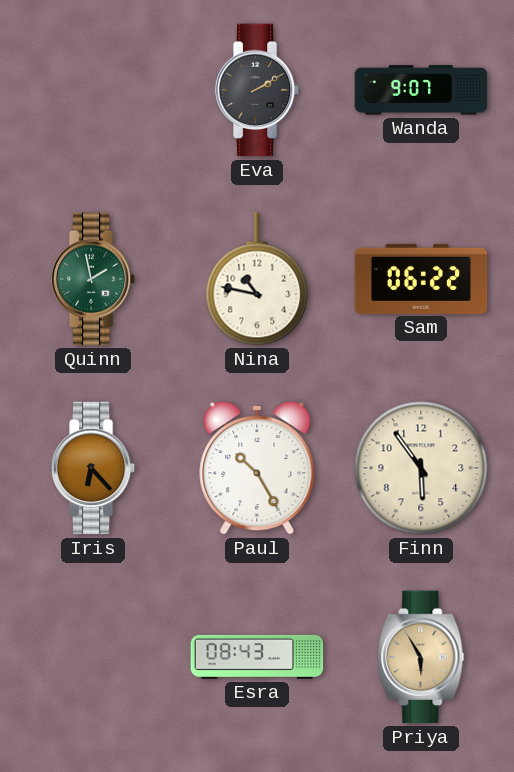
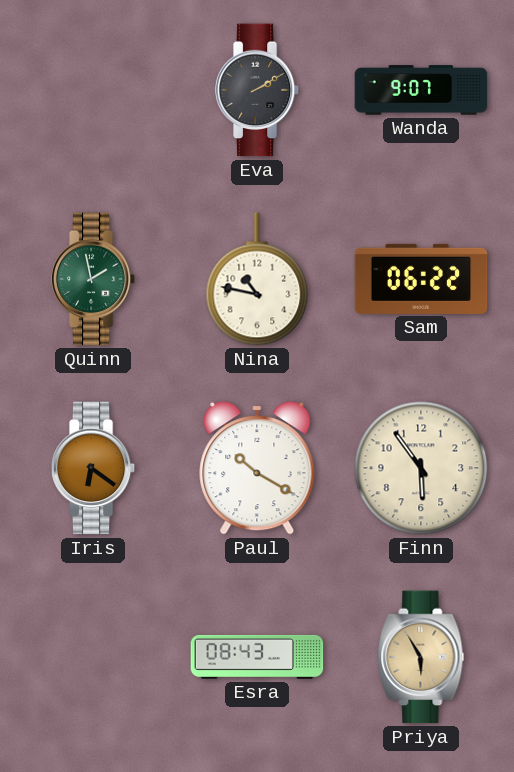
Iris: 6:23 -> 6:21
Paul: 10:25 -> 10:20
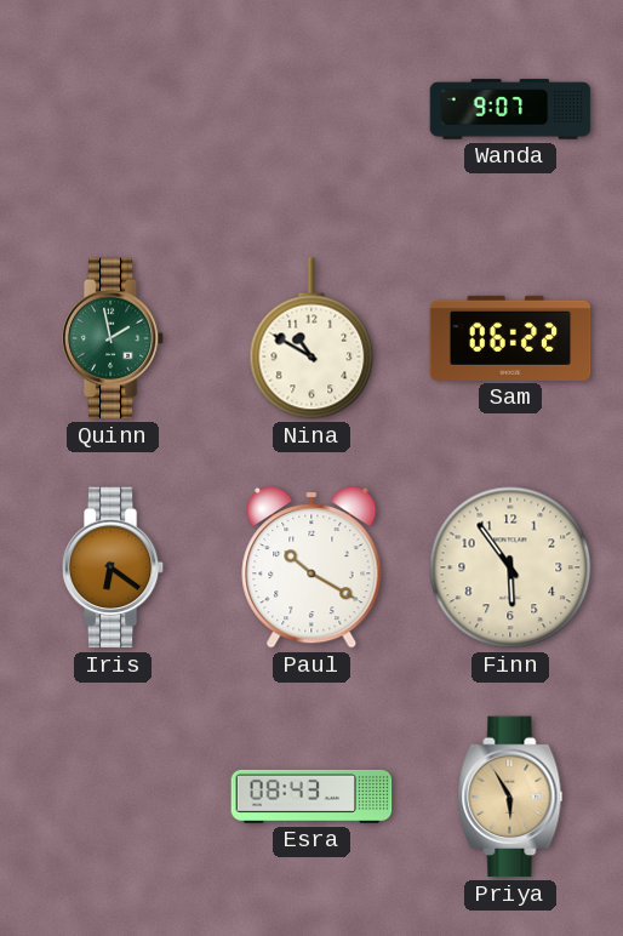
Eva: 2:10 -> none
Nina: 10:47 -> 10:50
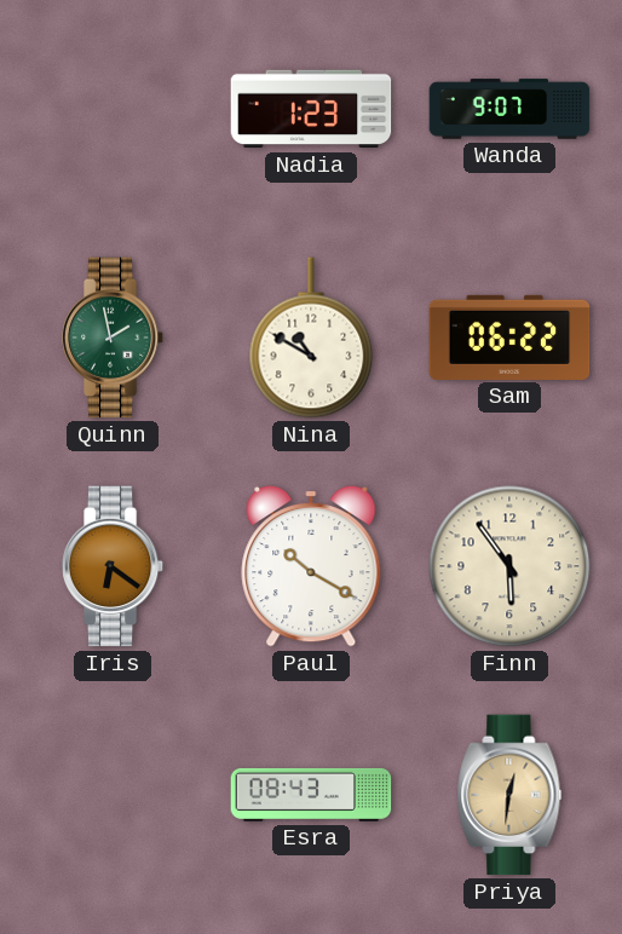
Nadia: none -> 1:23
Priya: 5:55 -> 12:31
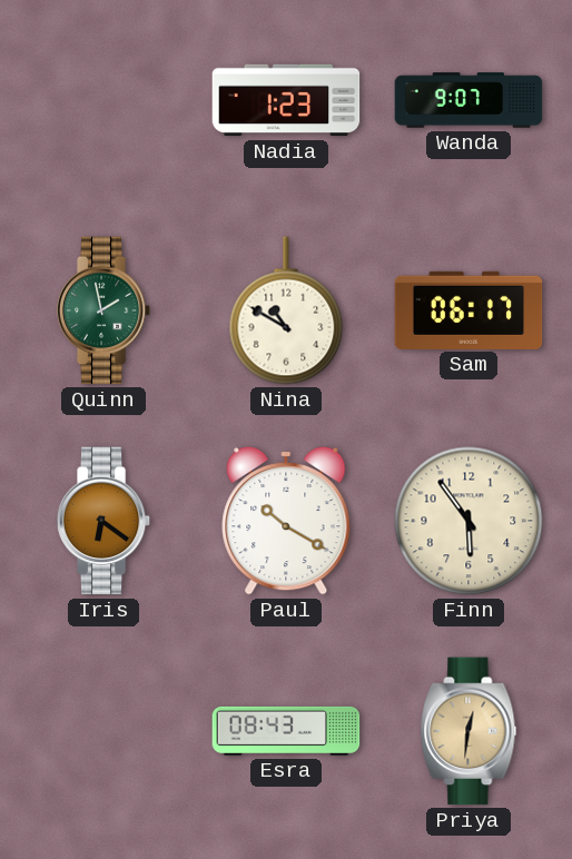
Sam: 06:22 -> 06:17
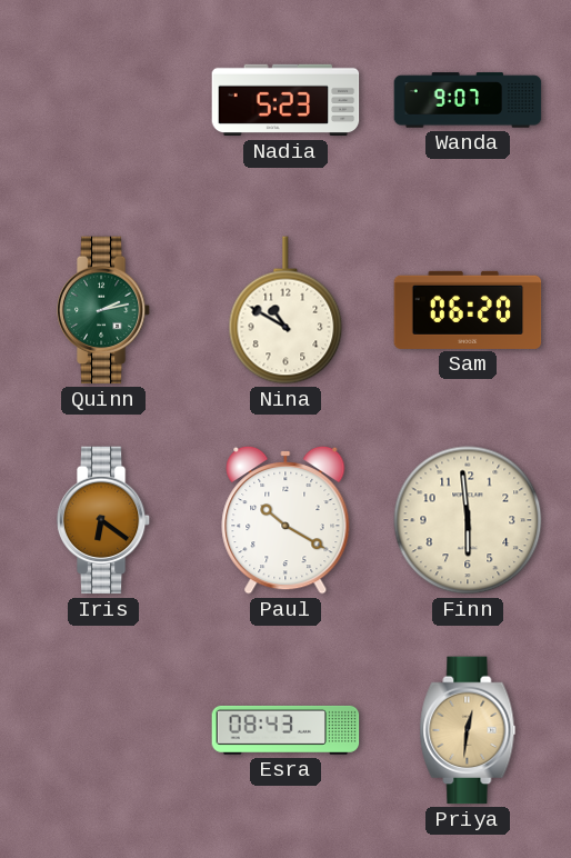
Nadia: 1:23 -> 5:23
Quinn: 1:58 -> 2:13
Sam: 06:17 -> 06:20
Finn: 5:54 -> 5:59
